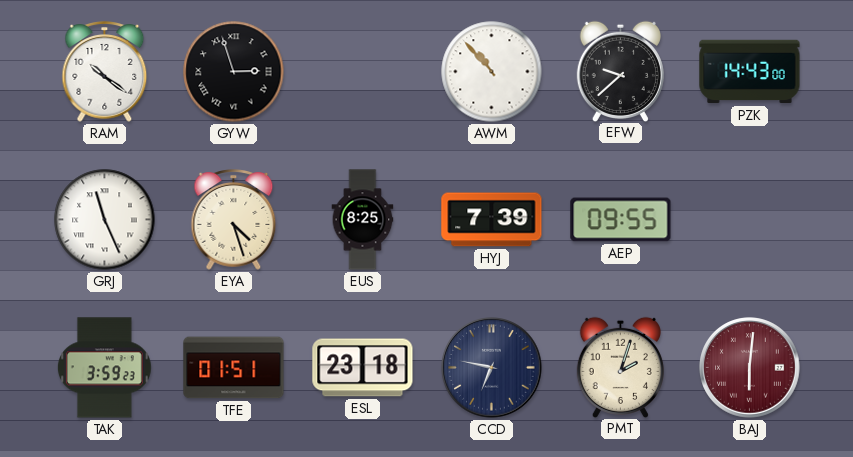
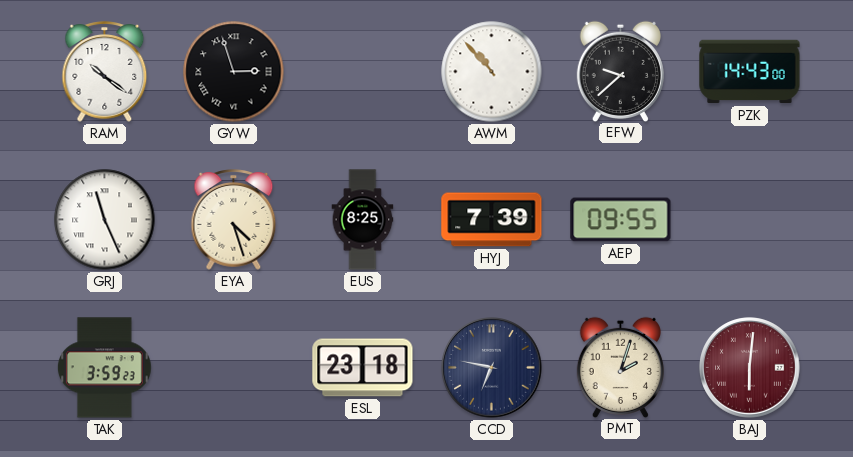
TFE: 01:51 -> none
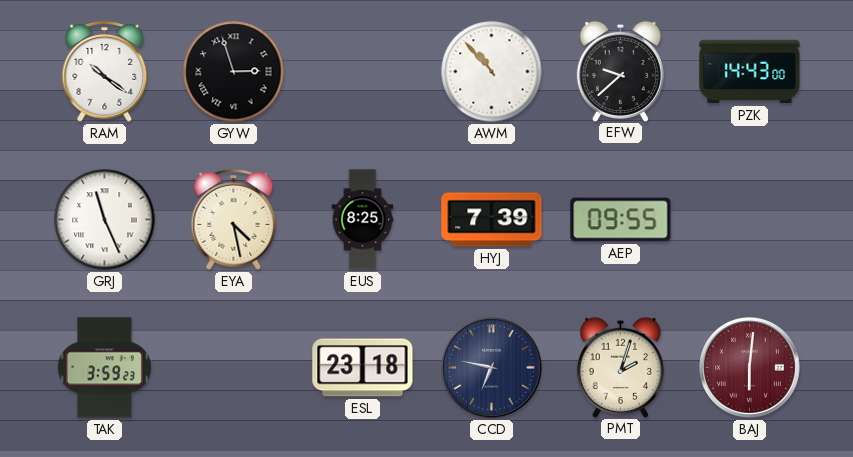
EYA: 4:27 -> 4:28
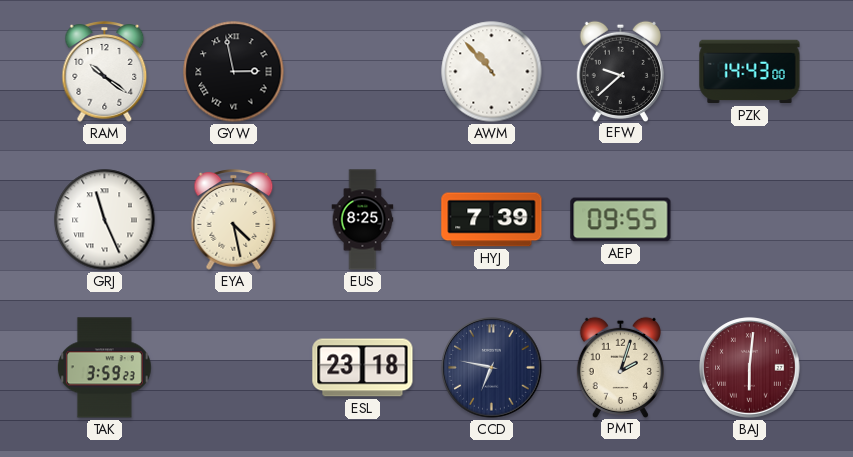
GYW: 2:57 -> 2:58
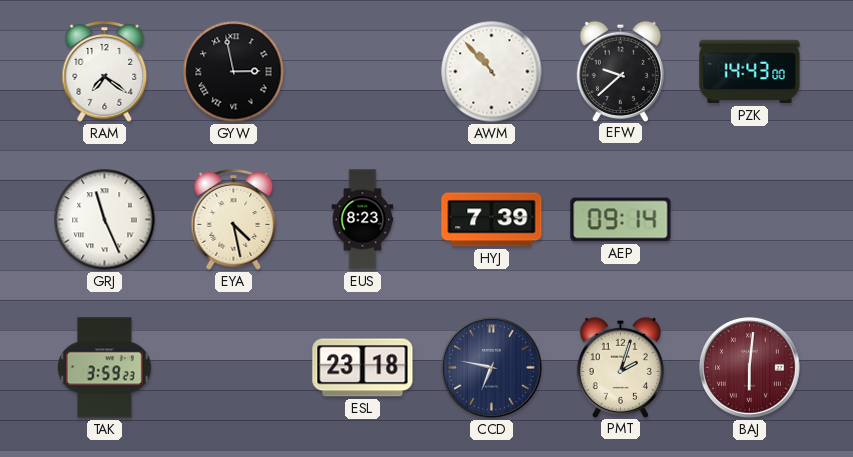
RAM: 10:21 -> 7:21
EUS: 8:25 -> 8:23
AEP: 09:55 -> 09:14
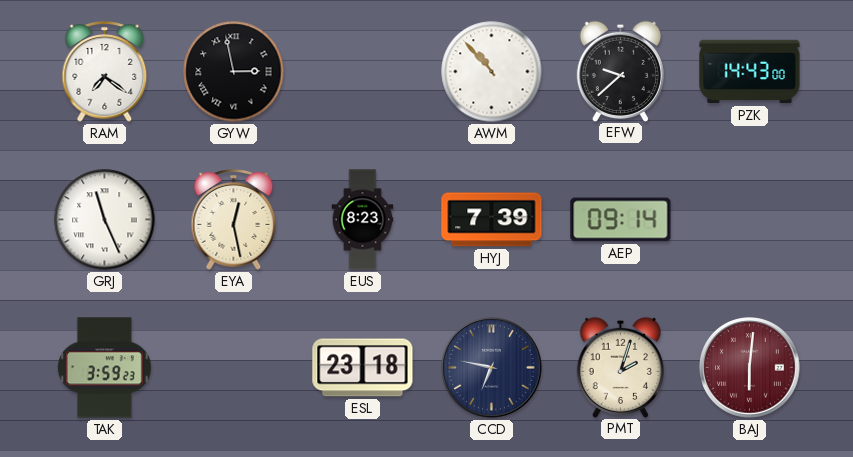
EYA: 4:28 -> 12:28
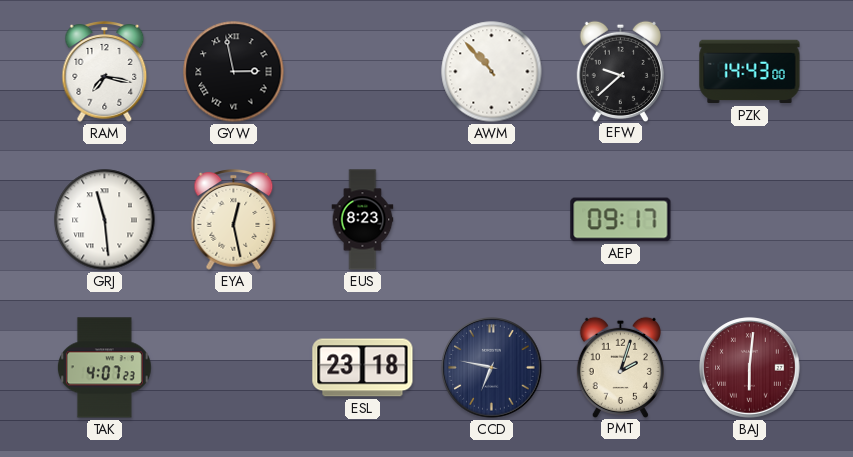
RAM: 7:21 -> 7:17
GRJ: 11:26 -> 11:29
HYJ: 7:39 -> none
AEP: 09:14 -> 09:17
TAK: 3:59 -> 4:07
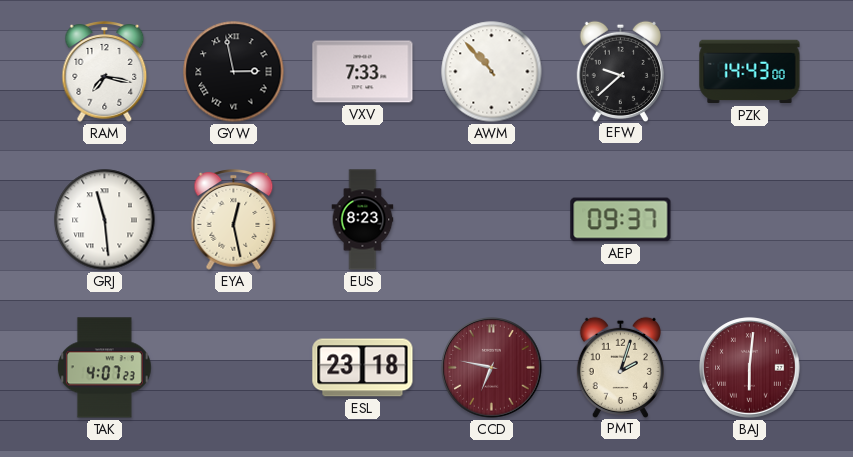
VXV: none -> 7:33
AEP: 09:17 -> 09:37
CCD dial: navy -> burgundy
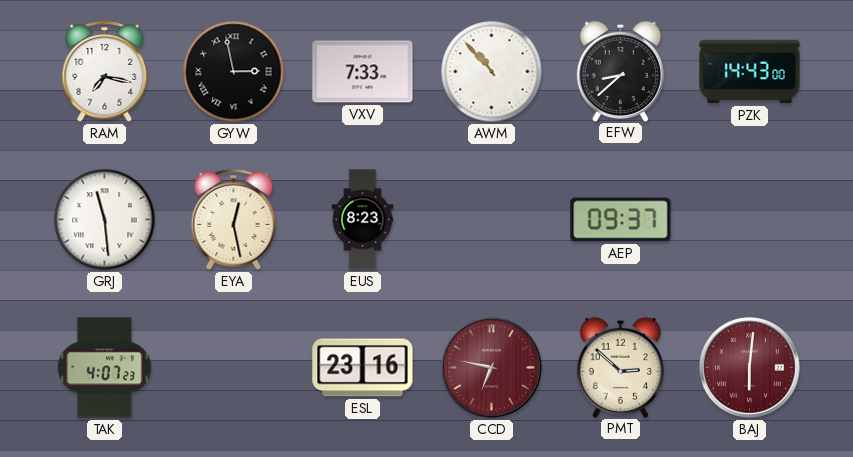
EFW: 9:38 -> 8:38
ESL: 23:18 -> 23:16
PMT: 2:03 -> 2:52
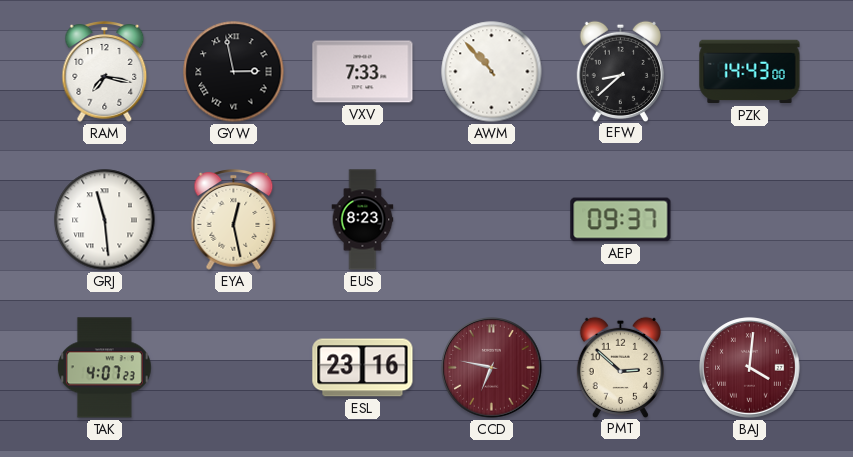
BAJ: 6:01 -> 4:01
